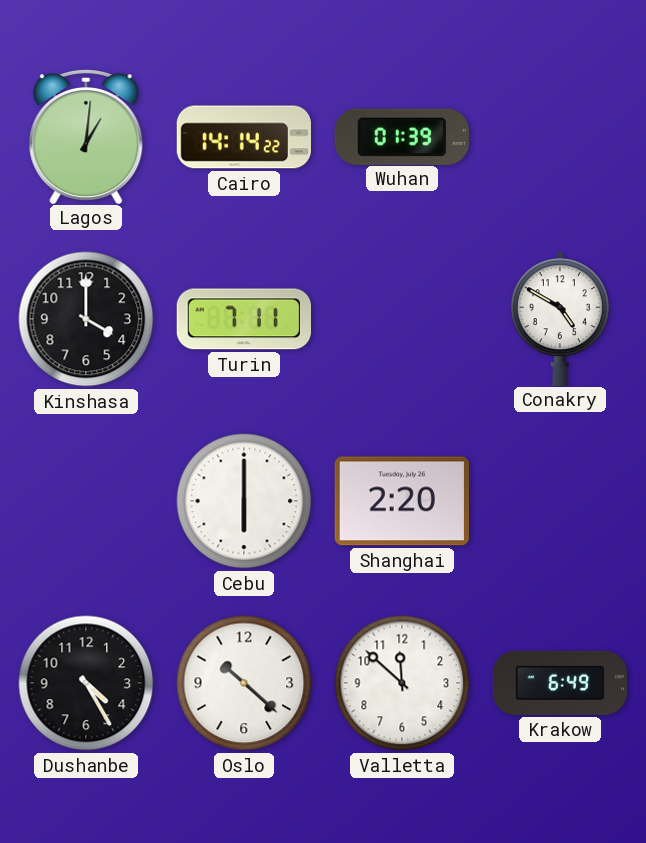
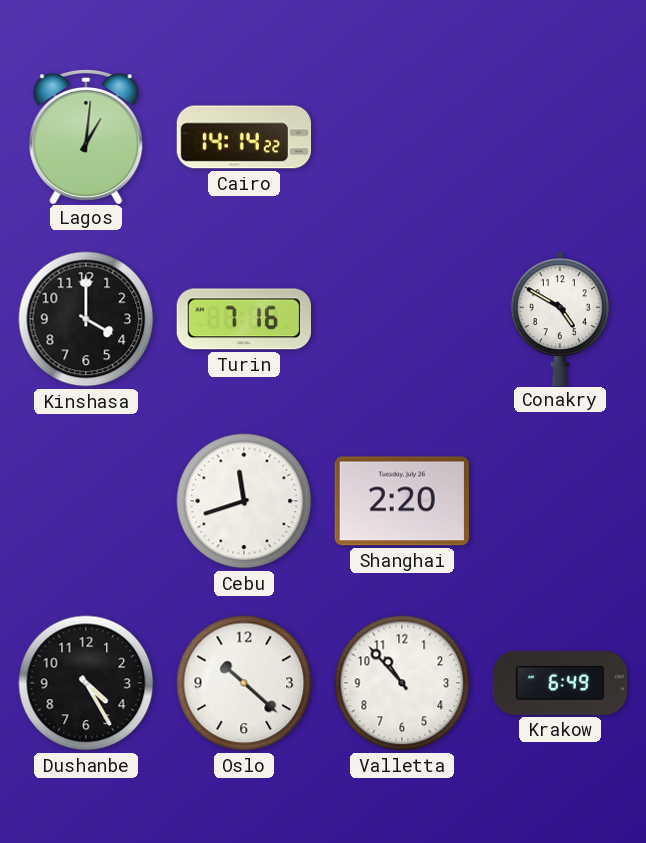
Wuhan: 01:39 -> none
Turin: 7:11 -> 7:16
Cebu: 6:00 -> 11:42
Valletta: 11:52 -> 10:53
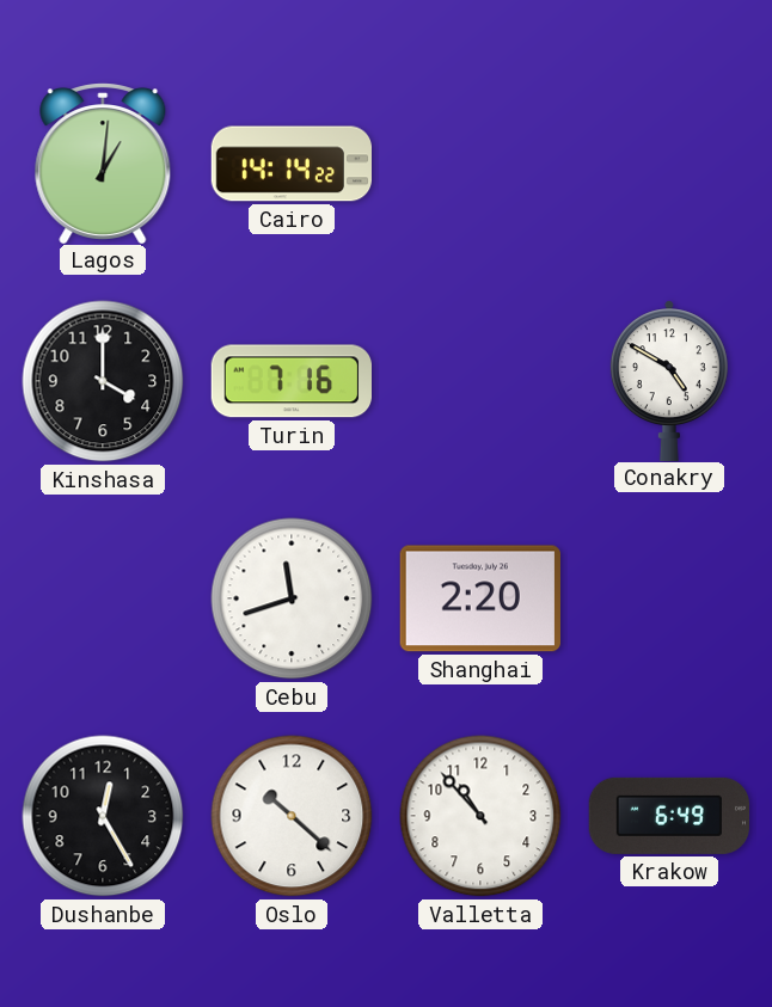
Dushanbe: 4:25 -> 12:25
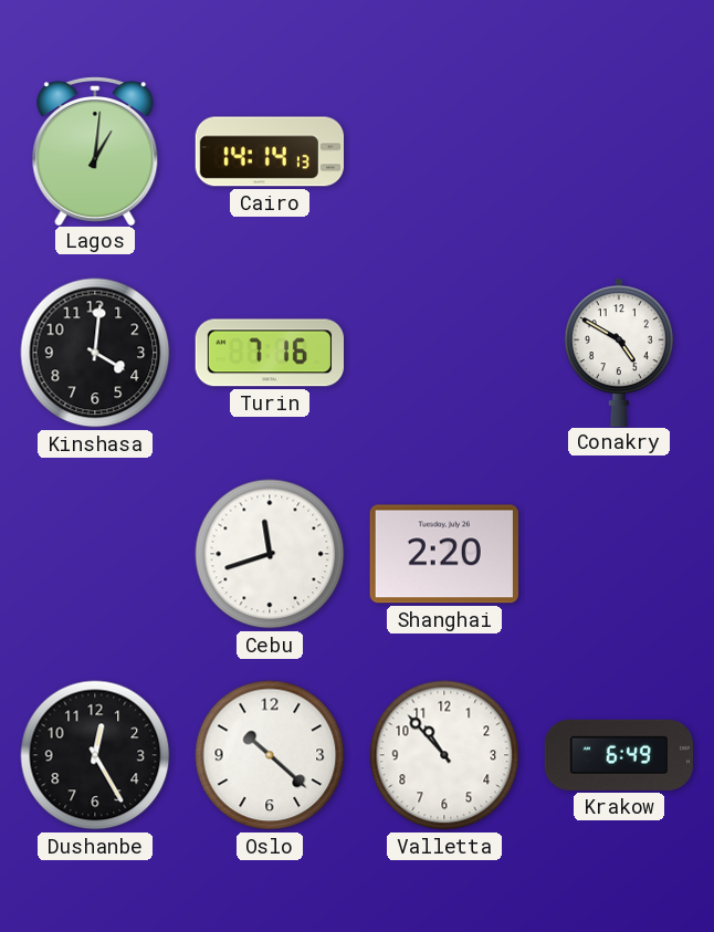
Cairo: 14:14:22 -> 14:14:13
Kinshasa: 4:00 -> 4:01
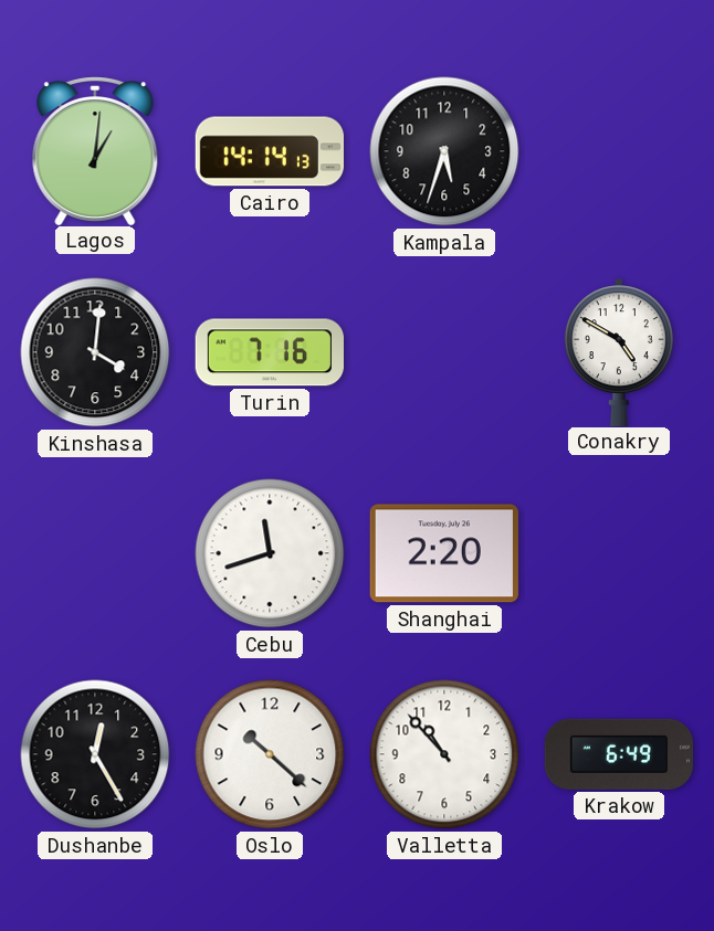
Kampala: none -> 5:33
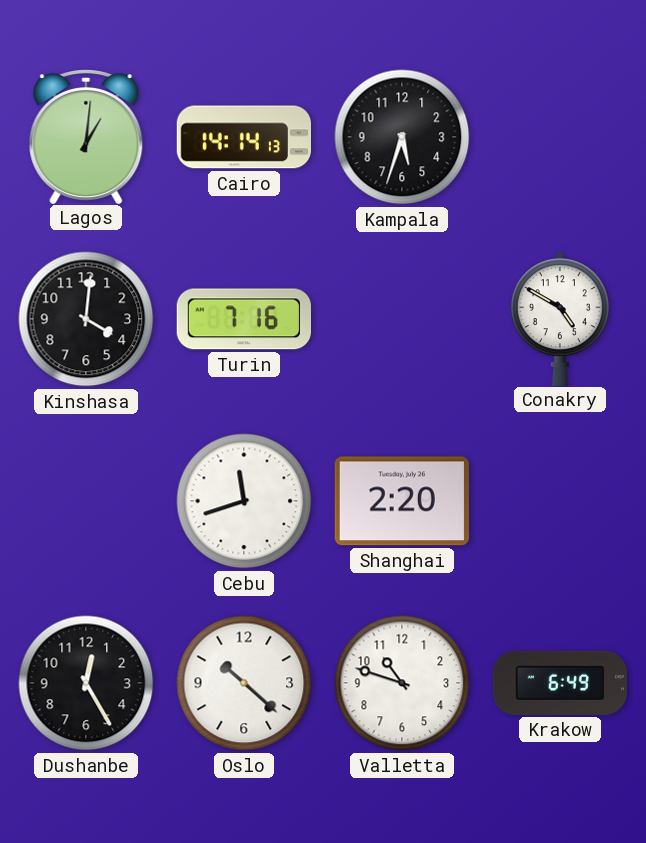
Valletta: 10:53 -> 10:48
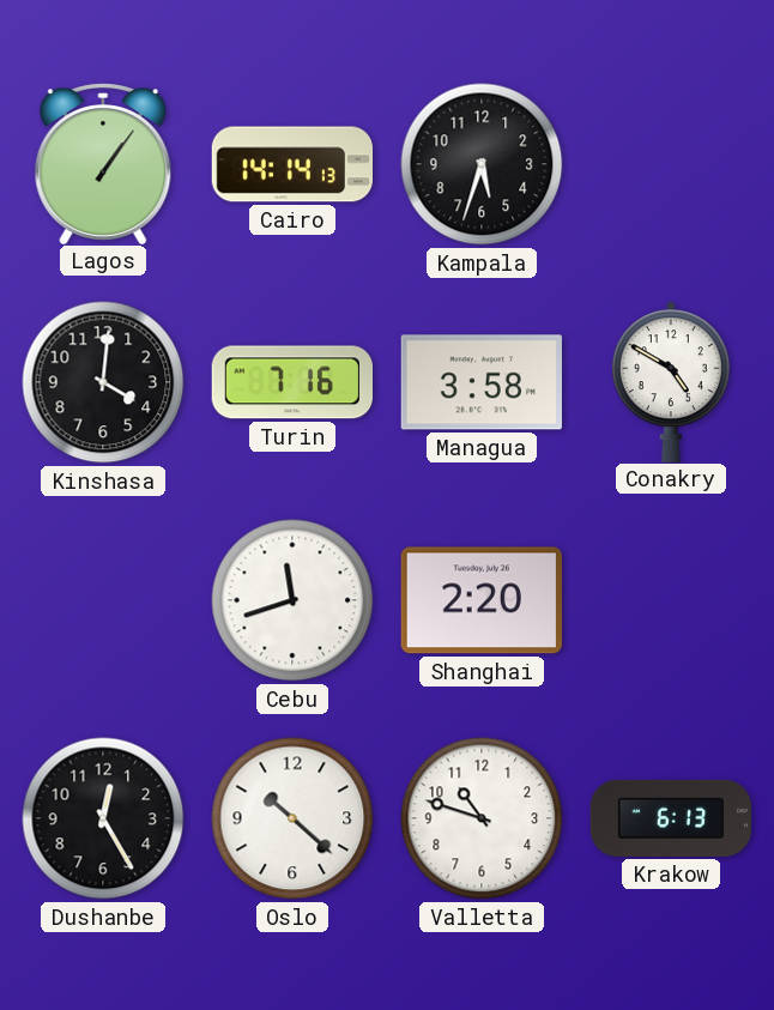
Lagos: 1:01 -> 1:06
Managua: none -> 3:58
Krakow: 6:49 -> 6:13
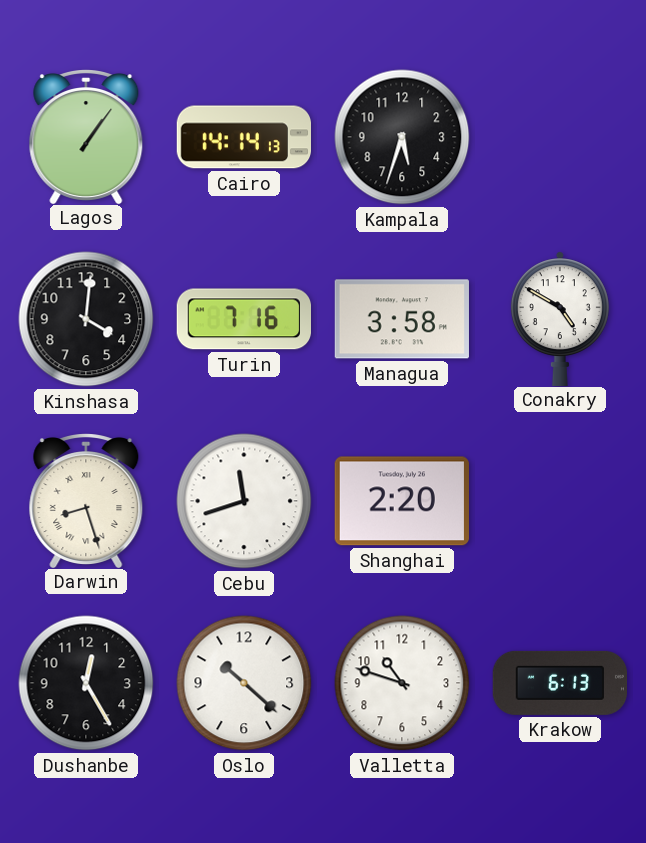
Darwin: none -> 8:27
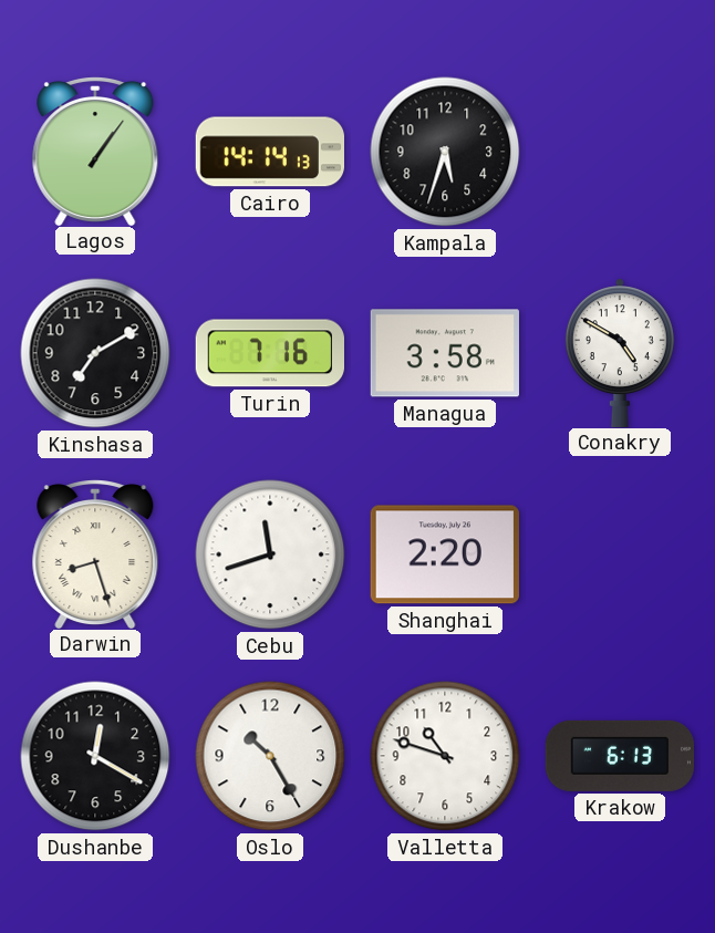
Kinshasa: 4:01 -> 7:10
Dushanbe: 12:25 -> 12:20
Oslo: 10:22 -> 10:25
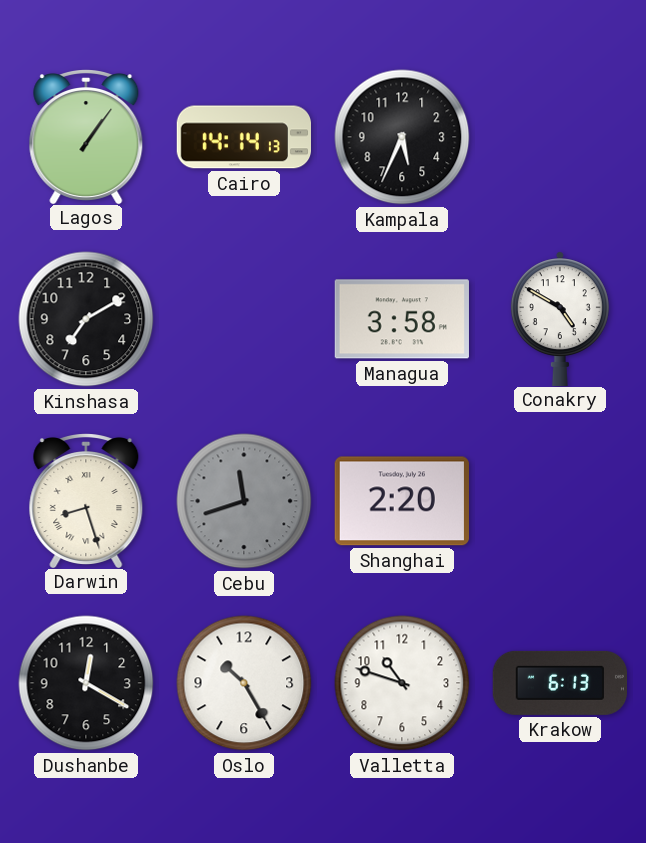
Kampala: 5:33 -> 5:34
Turin: 7:16 -> none
Cebu dial: white -> grey
